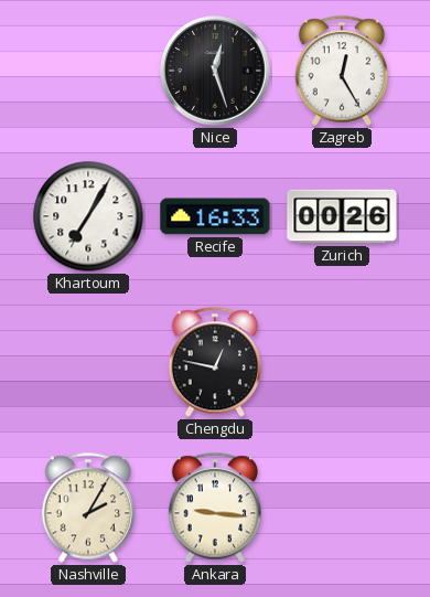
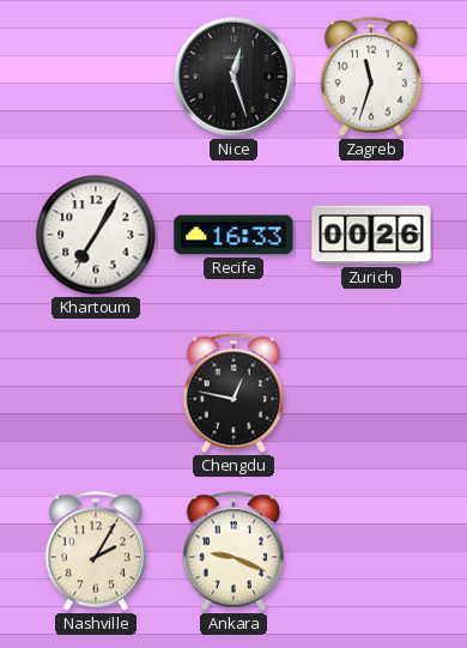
Zagreb: 12:25 -> 11:33
Ankara: 9:16 -> 9:19
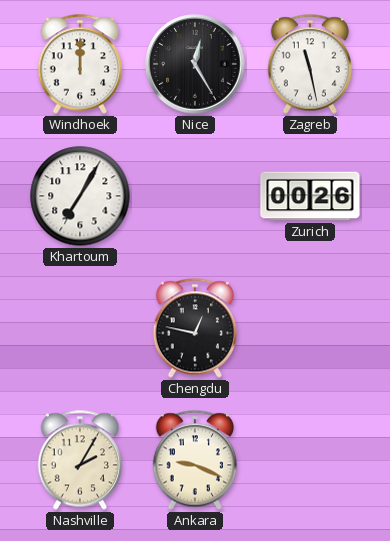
Windhoek: none -> 12:00
Nice: 12:27 -> 12:25
Zagreb: 11:33 -> 11:28
Recife: 16:33 -> none
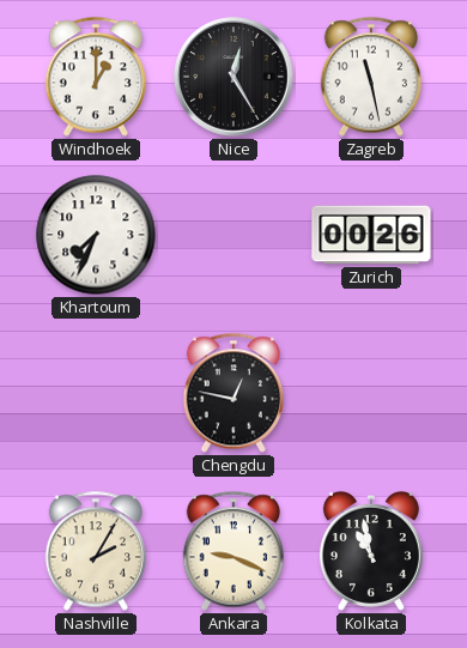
Windhoek: 12:00 -> 1:00
Khartoum: 7:05 -> 7:34
Kolkata: none -> 10:58
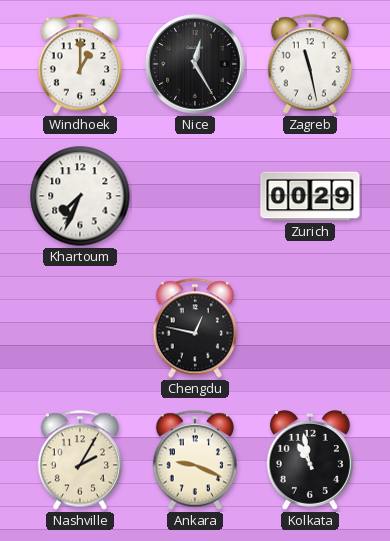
Zurich: 00:26 -> 00:29
